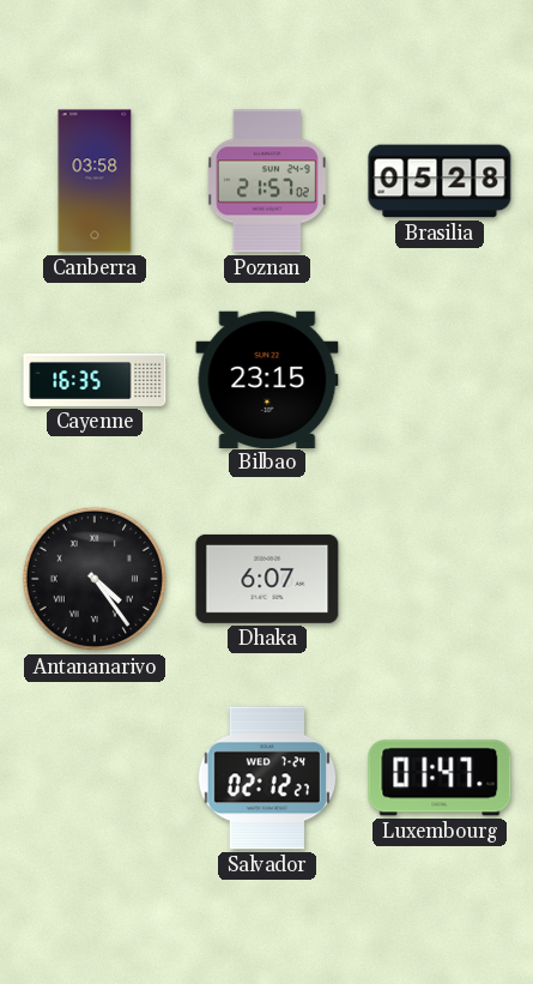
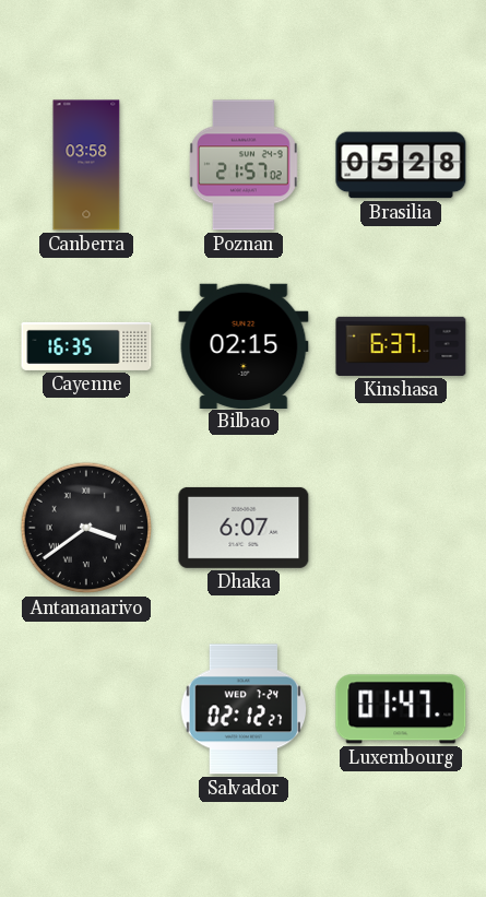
Bilbao: 23:15 -> 02:15
Kinshasa: none -> 6:37
Antananarivo: 4:24 -> 3:39
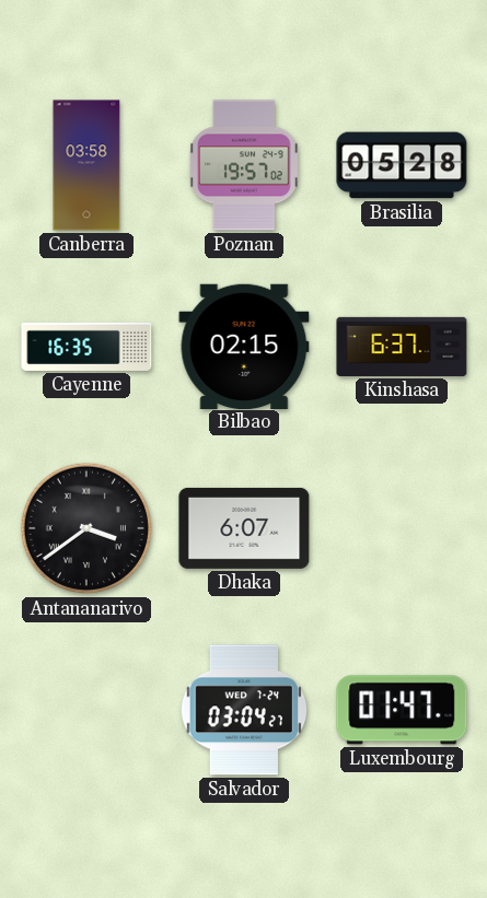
Poznan: 21:57 -> 19:57
Salvador: 02:12 -> 03:04
